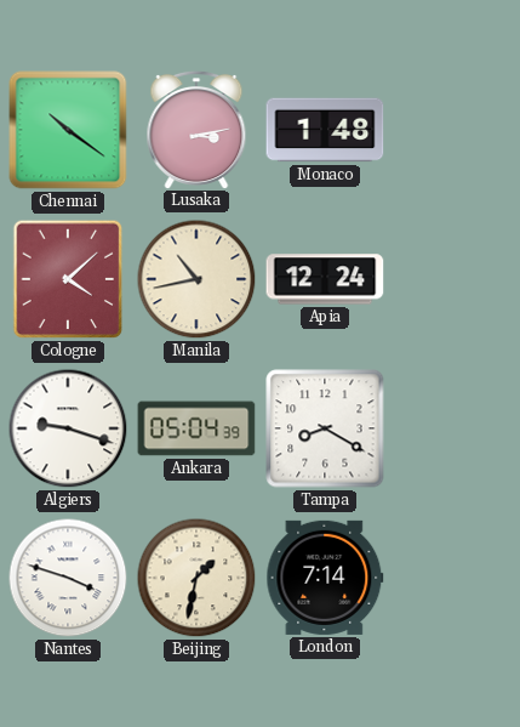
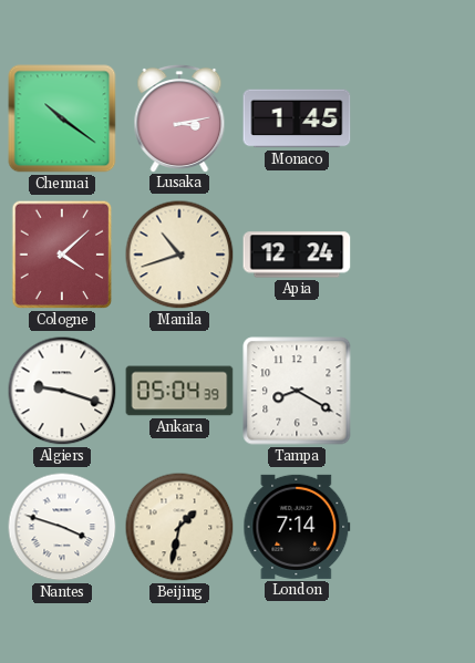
Monaco: 1:48 -> 1:45
Manila: 10:43 -> 10:42
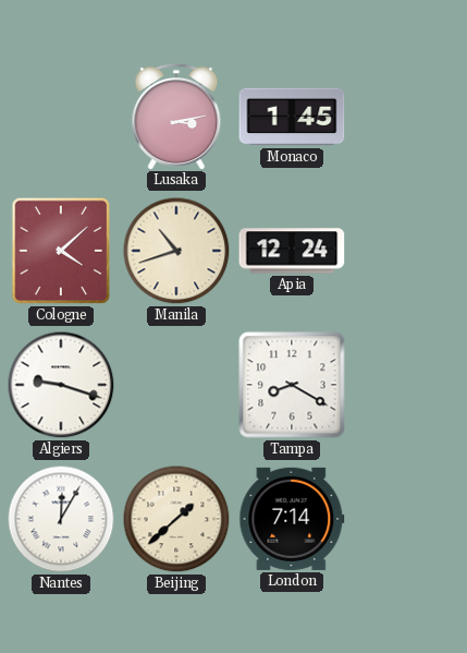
Chennai: 10:21 -> none
Ankara: 05:04 -> none
Nantes: 3:48 -> 12:05
Beijing: 1:32 -> 1:38
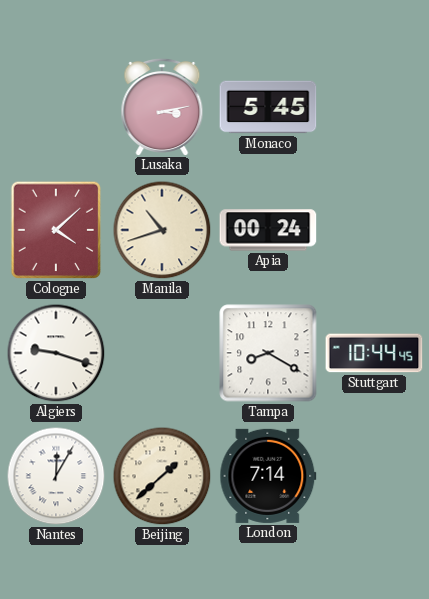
Monaco: 1:45 -> 5:45
Apia: 12:24 -> 00:24
Stuttgart: none -> 10:44
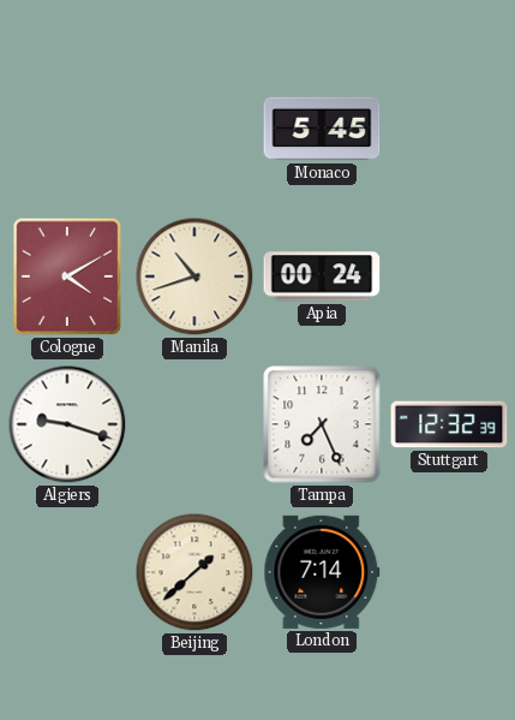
Lusaka: 3:13 -> none
Cologne: 4:08 -> 4:10
Tampa: 8:20 -> 7:26
Stuttgart: 10:44 -> 12:32
Nantes: 12:05 -> none
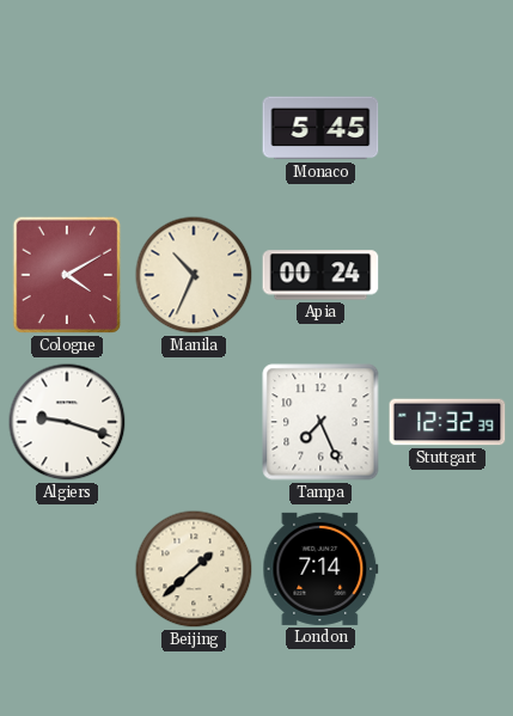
Manila: 10:42 -> 10:34
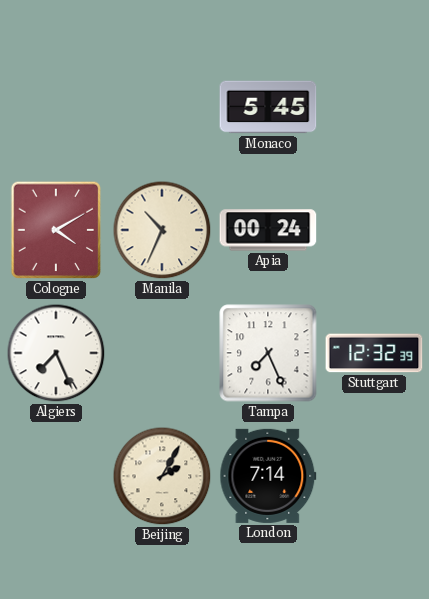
Algiers: 9:18 -> 7:26
Beijing: 1:38 -> 2:05
